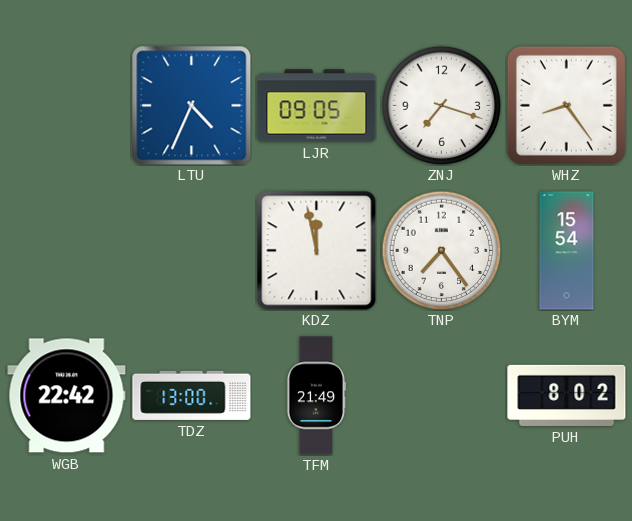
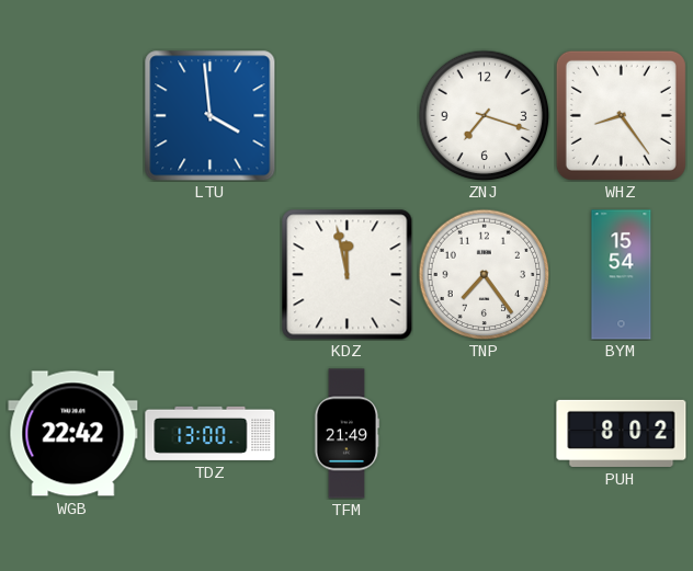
LTU: 4:34 -> 3:59
LJR: 09:05 -> none
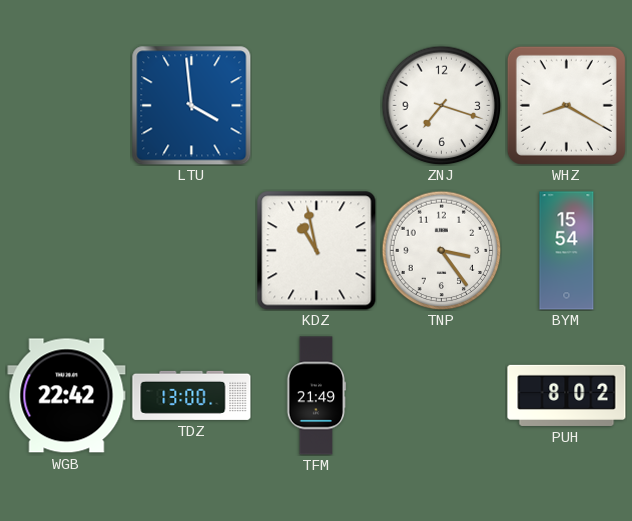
WHZ: 8:24 -> 8:20
KDZ: 11:58 -> 10:58
TNP: 7:24 -> 3:24
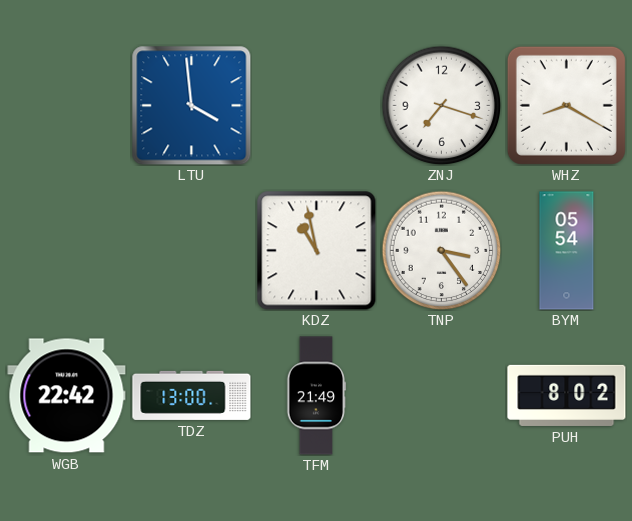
BYM: 15:54 -> 05:54
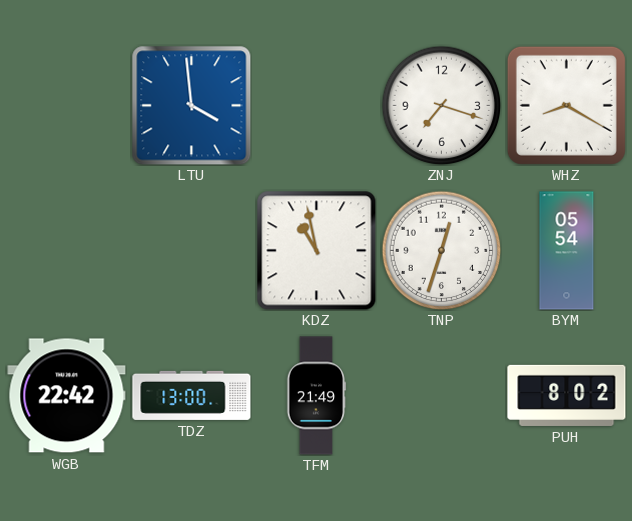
TNP: 3:24 -> 12:33
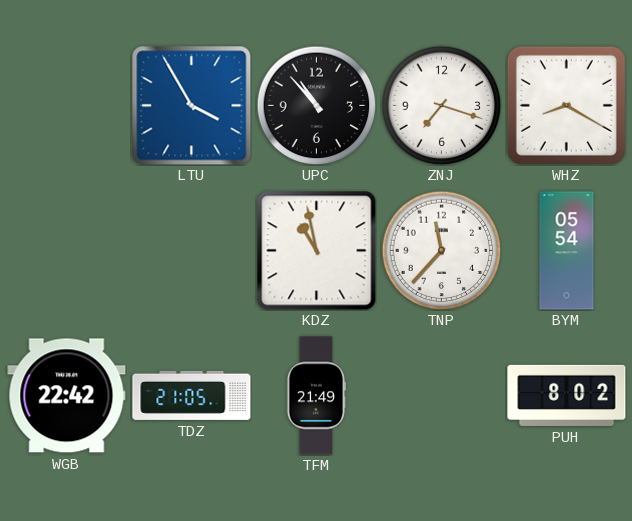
LTU: 3:59 -> 3:55
UPC: none -> 10:53
TNP: 12:33 -> 11:37
TDZ: 13:00 -> 21:05
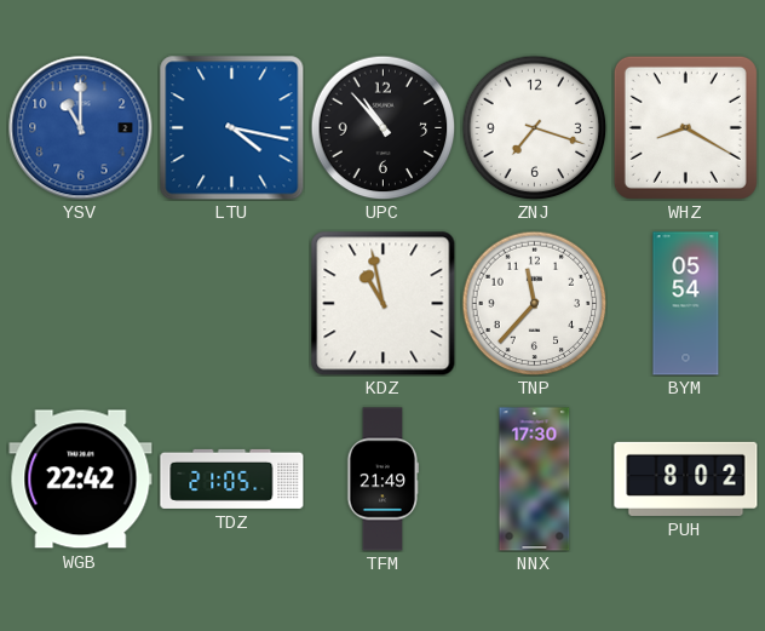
YSV: none -> 11:00
LTU: 3:55 -> 4:17
NNX: none -> 17:30
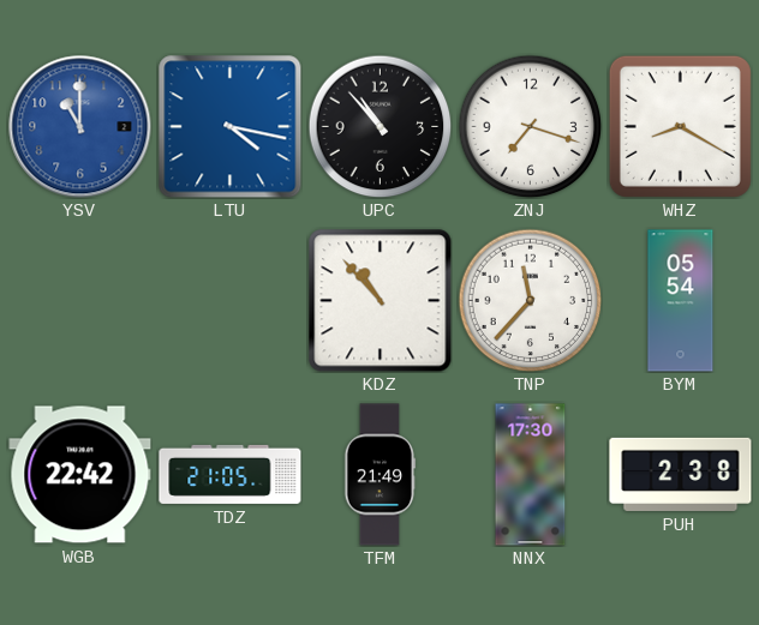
KDZ: 10:58 -> 10:53
PUH: 8:02 -> 2:38
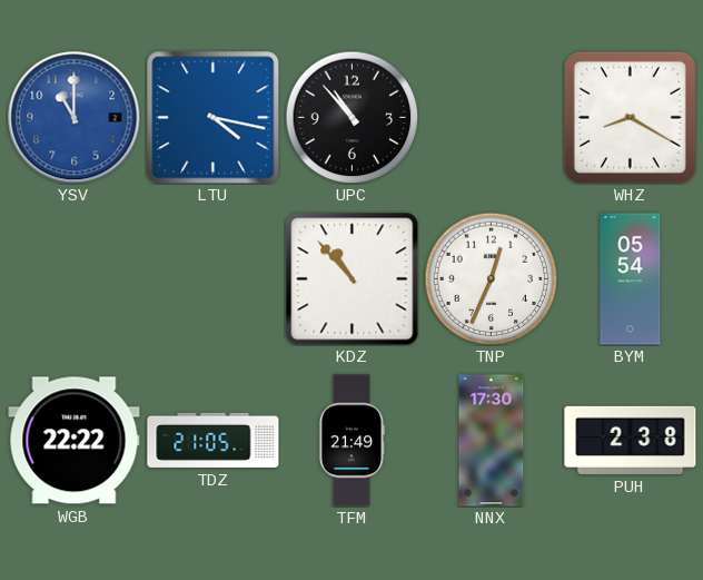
ZNJ: 7:18 -> none
TNP: 11:37 -> 12:34
WGB: 22:42 -> 22:22
